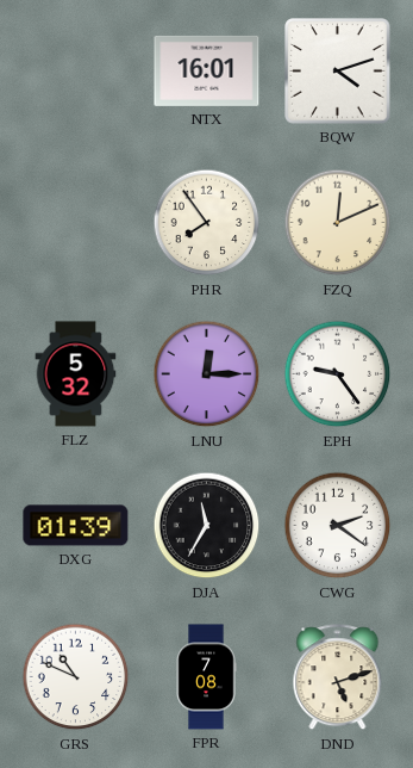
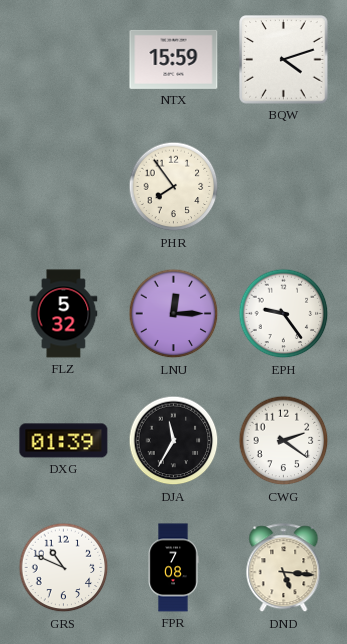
NTX: 16:01 -> 15:59
FZQ: 12:11 -> none
DND: 5:12 -> 5:16
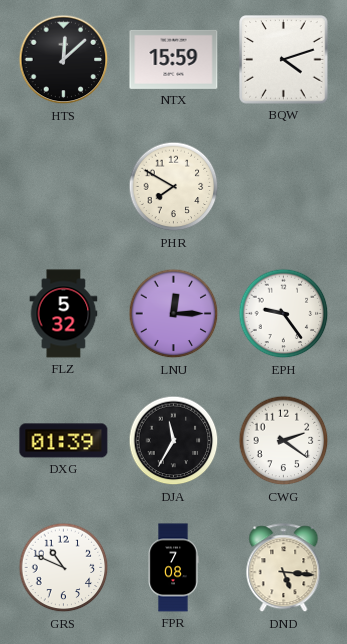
HTS: none -> 12:08
PHR: 7:54 -> 7:50
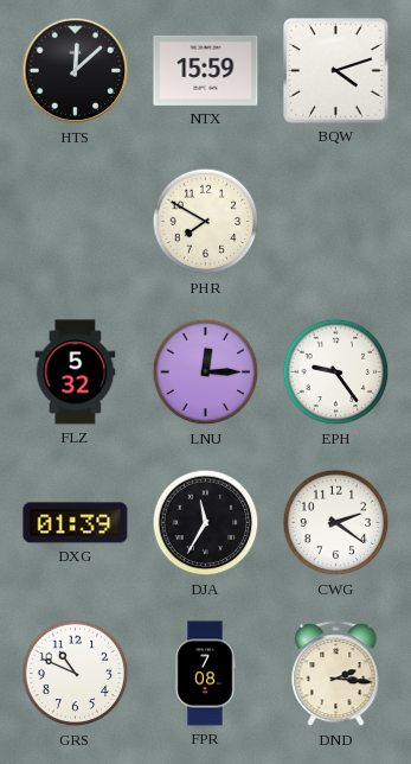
DND: 5:16 -> 2:16
